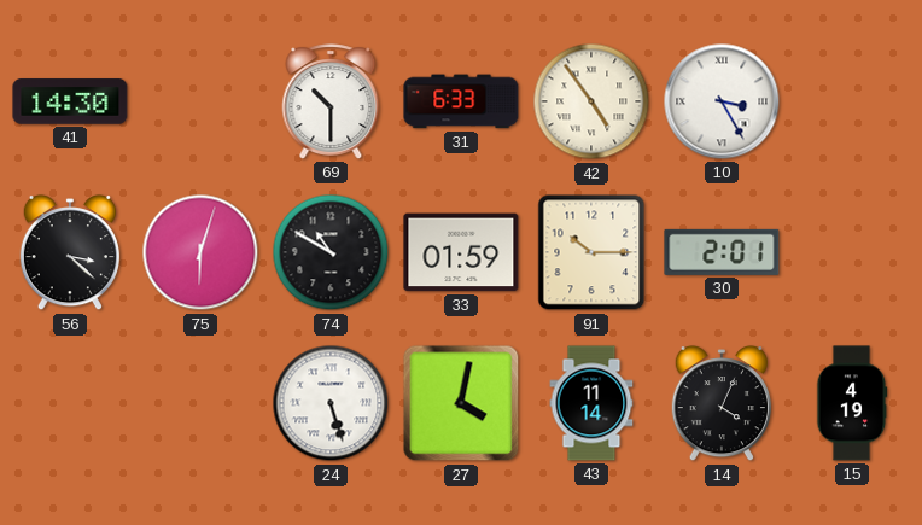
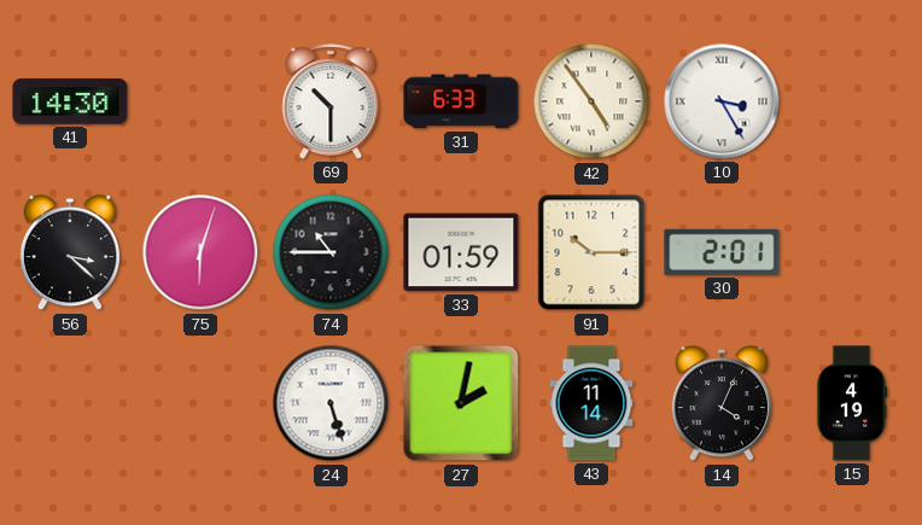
74: 10:50 -> 10:45
27: 4:02 -> 2:02
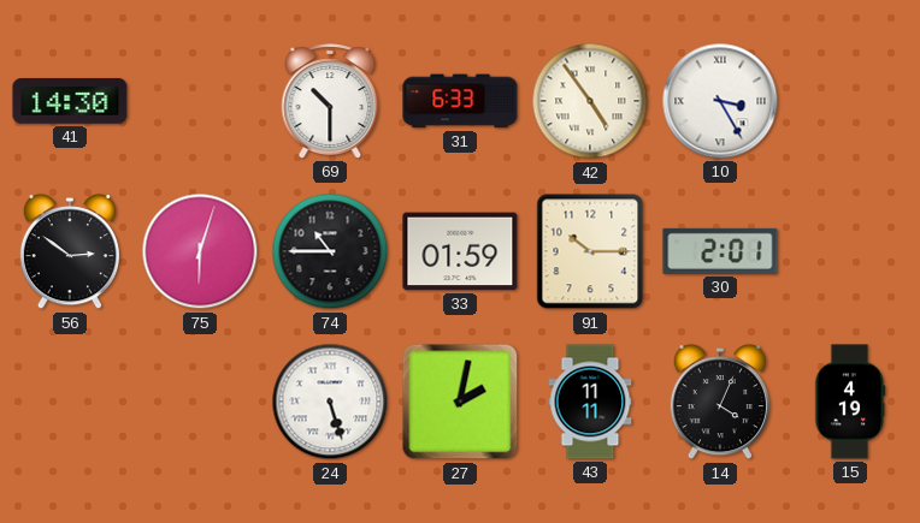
56: 3:22 -> 2:51
43: 11:14 -> 11:11
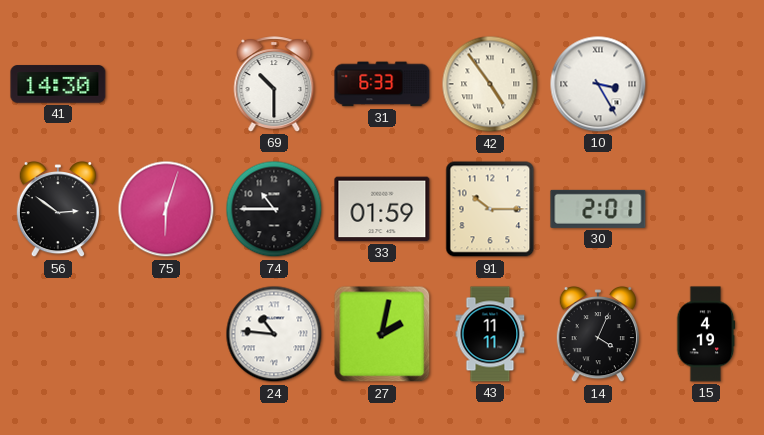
24: 5:27 -> 10:46
